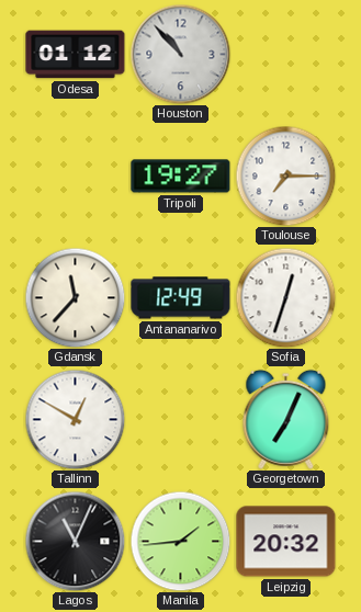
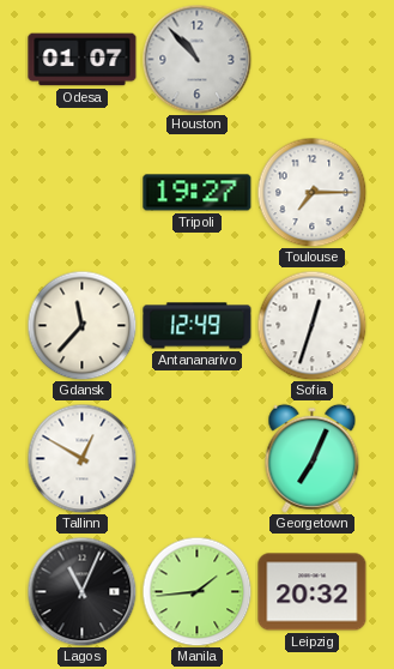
Odesa: 01:12 -> 01:07
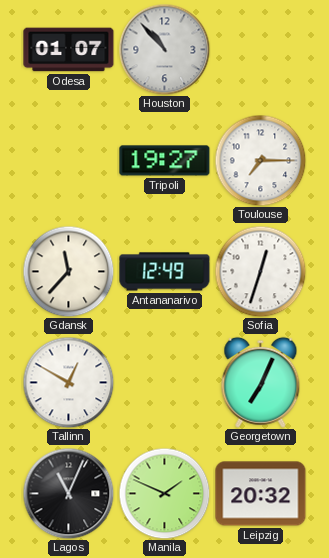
Manila: 1:44 -> 1:49
